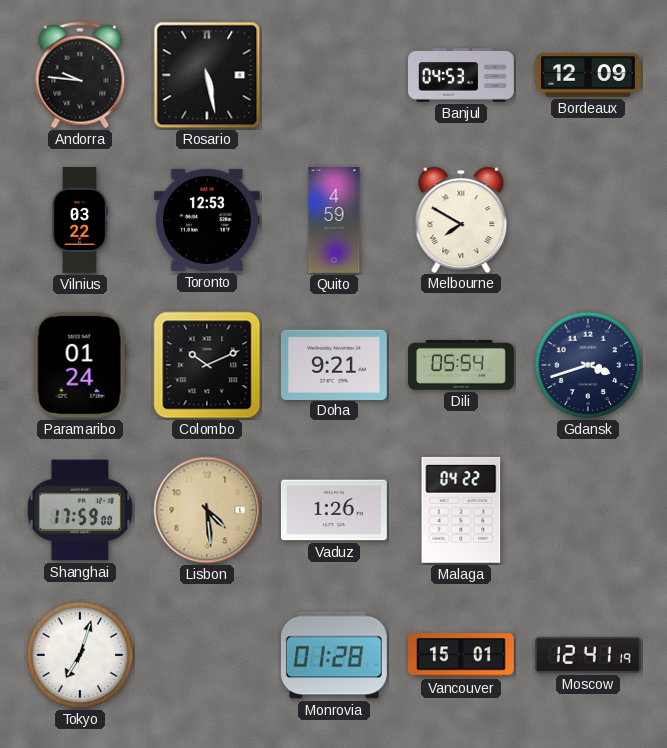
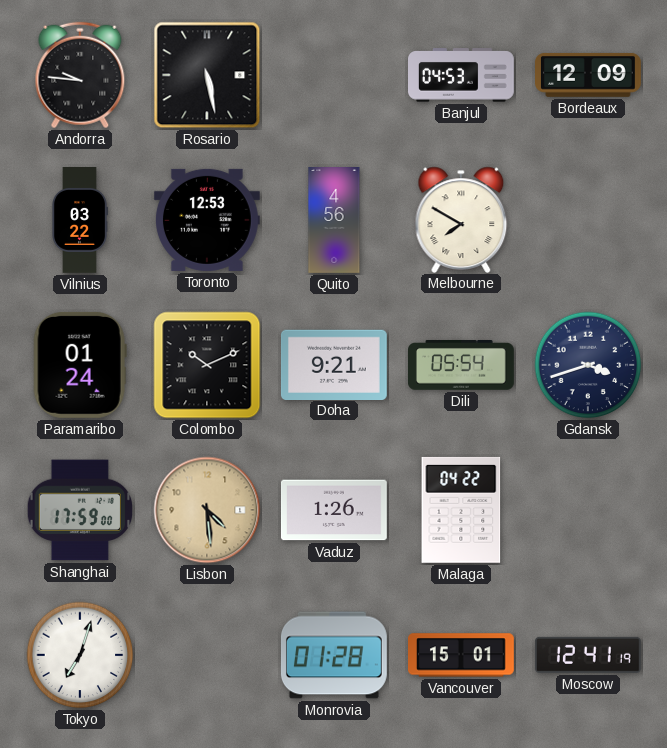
Quito: 4:59 -> 4:56
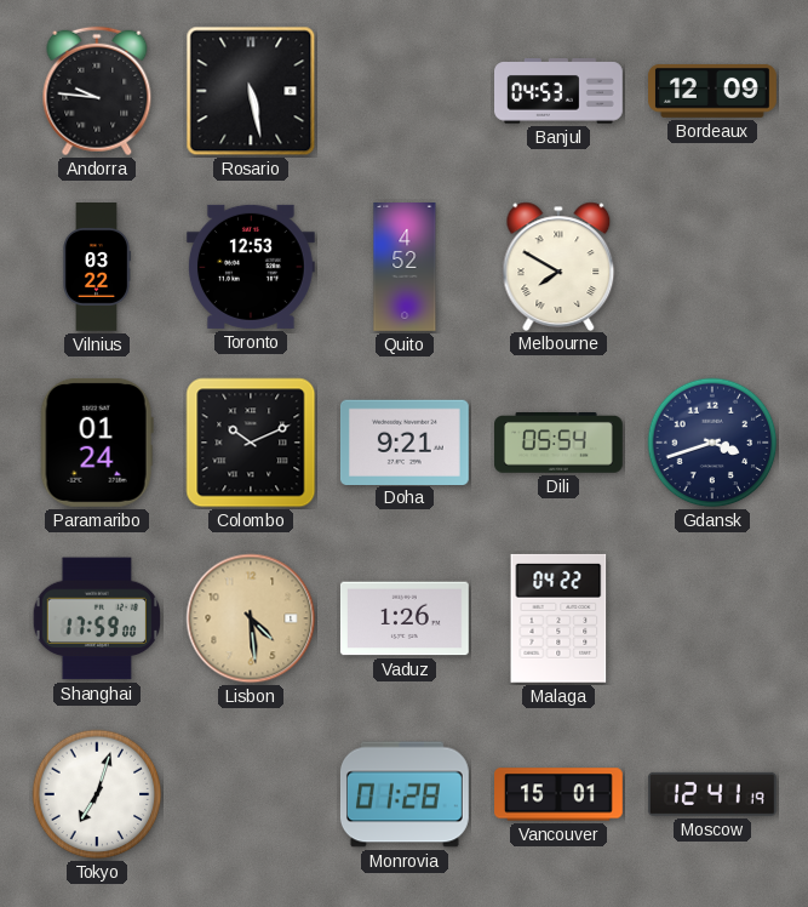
Quito: 4:56 -> 4:52
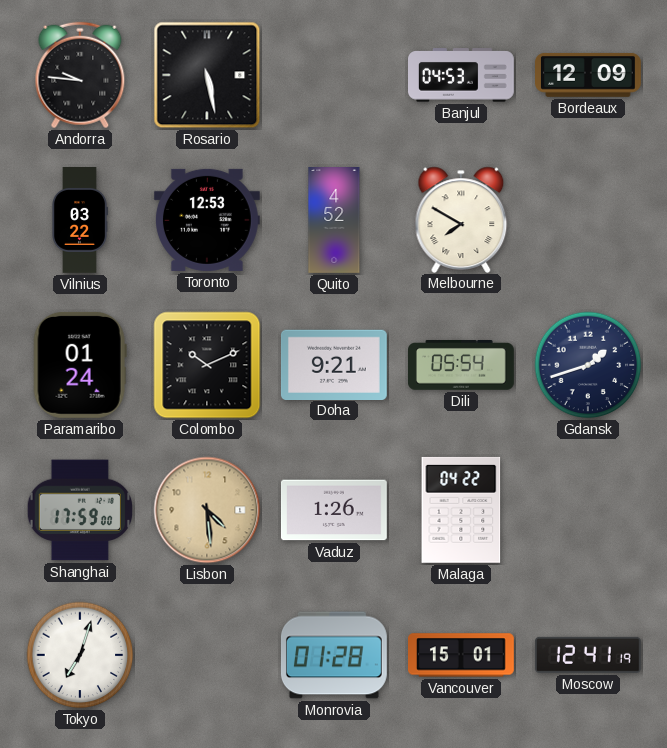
Gdansk: 3:42 -> 1:42
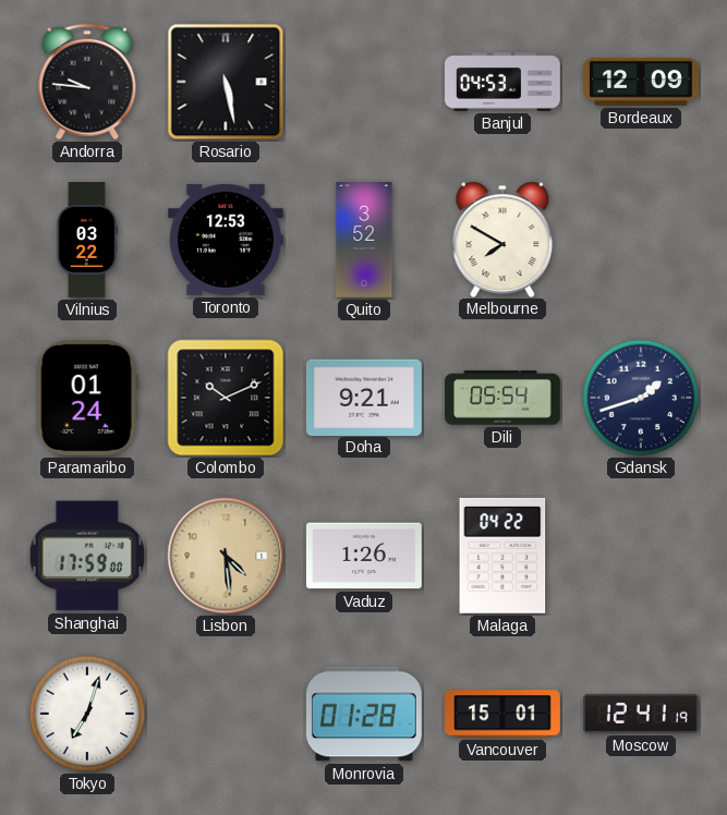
Quito: 4:52 -> 3:52
